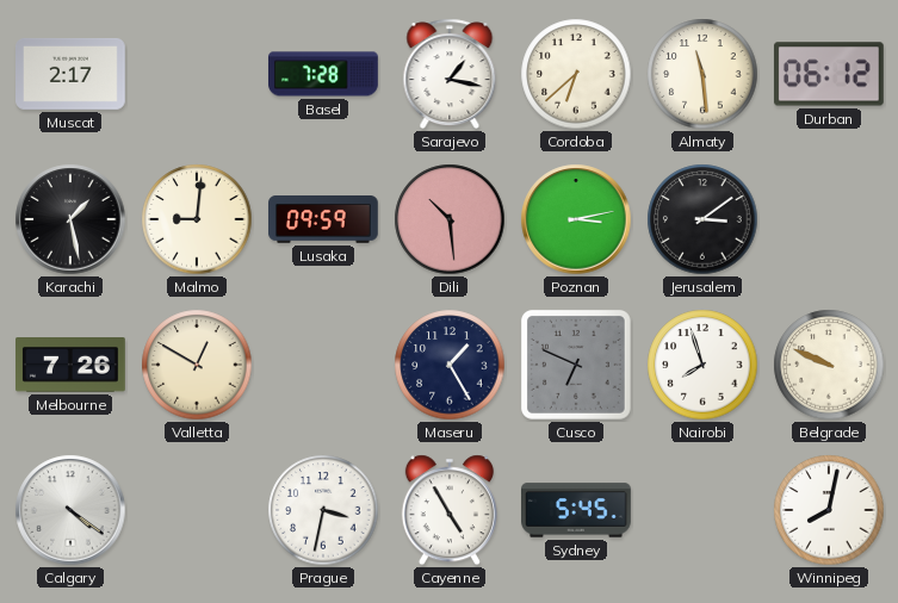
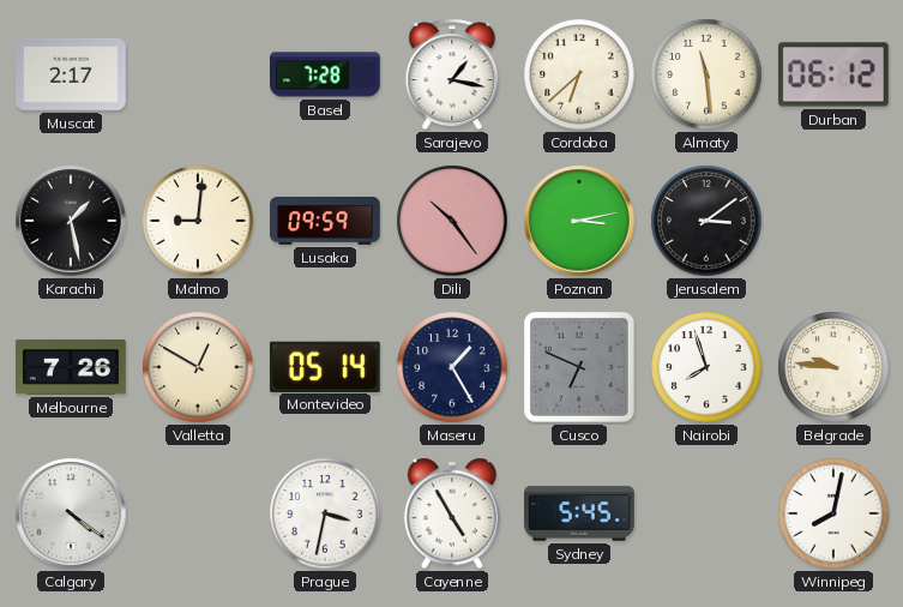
Dili: 10:29 -> 10:24
Montevideo: none -> 05:14
Belgrade: 9:49 -> 9:46
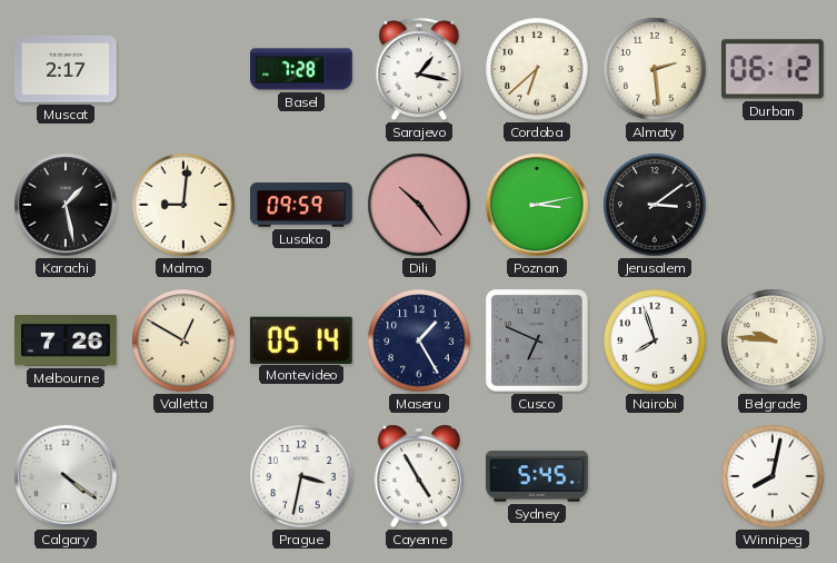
Almaty: 11:29 -> 2:29
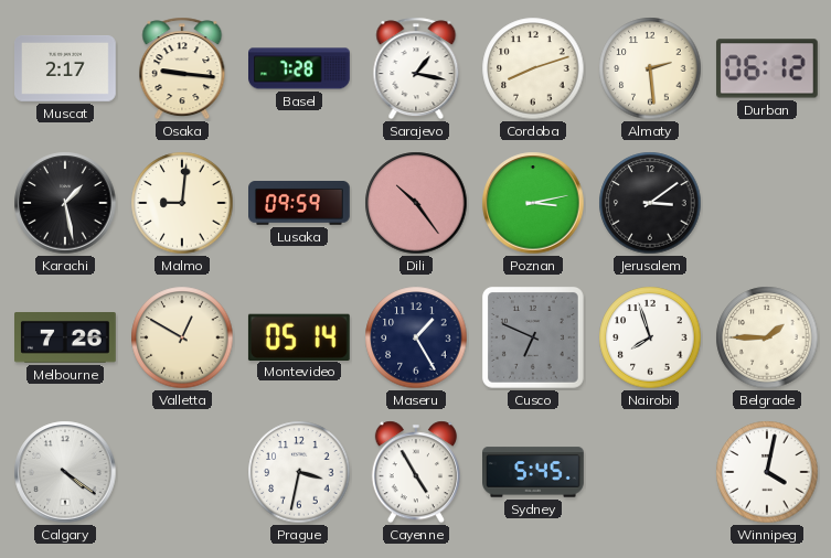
Osaka: none -> 9:16
Cordoba: 6:38 -> 8:12
Belgrade: 9:46 -> 1:45
Winnipeg: 8:02 -> 4:02
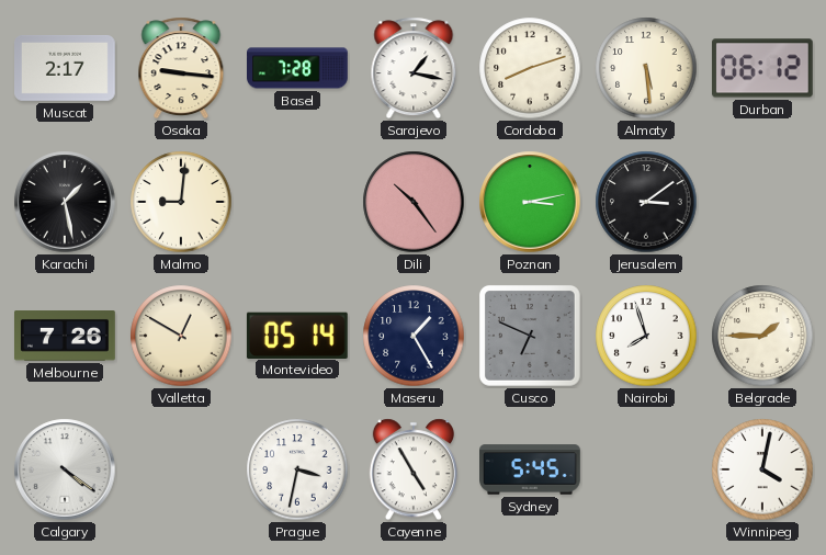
Almaty: 2:29 -> 5:29
Lusaka: 09:59 -> none
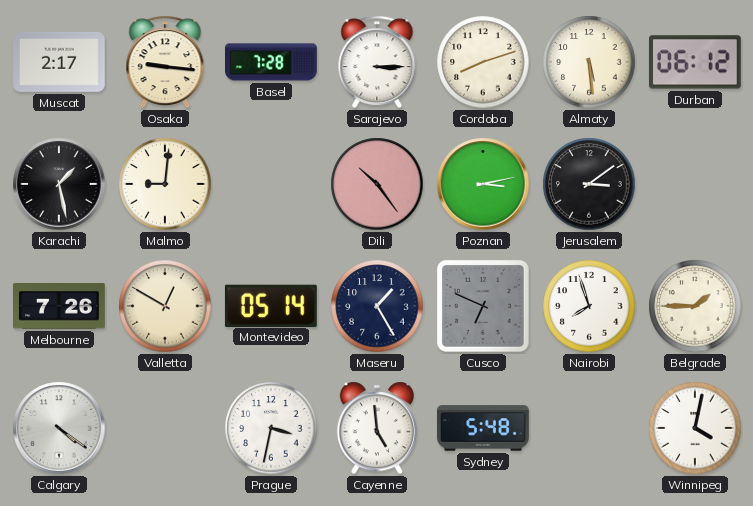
Sarajevo: 1:17 -> 3:15
Cayenne: 4:55 -> 4:59
Sydney: 5:45 -> 5:48
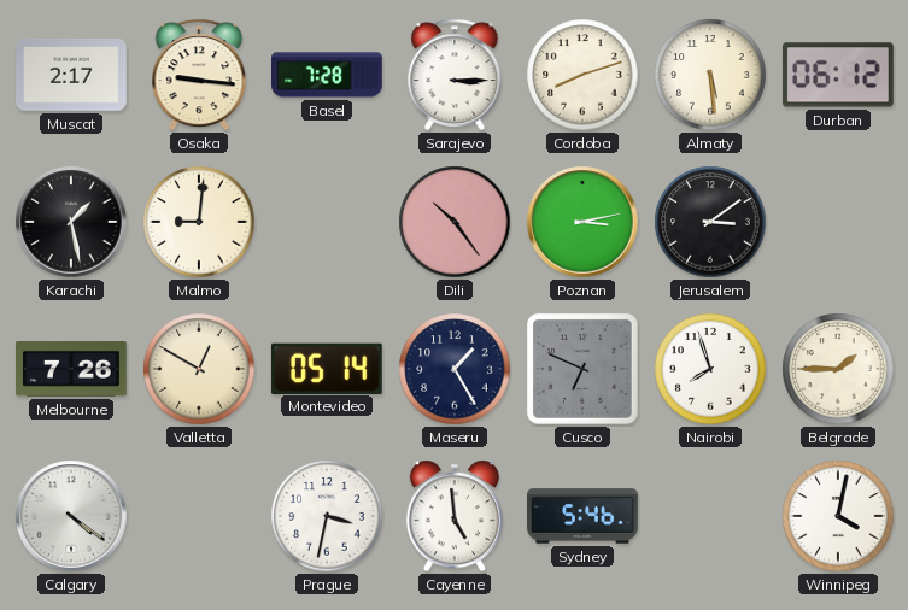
Sydney: 5:48 -> 5:46
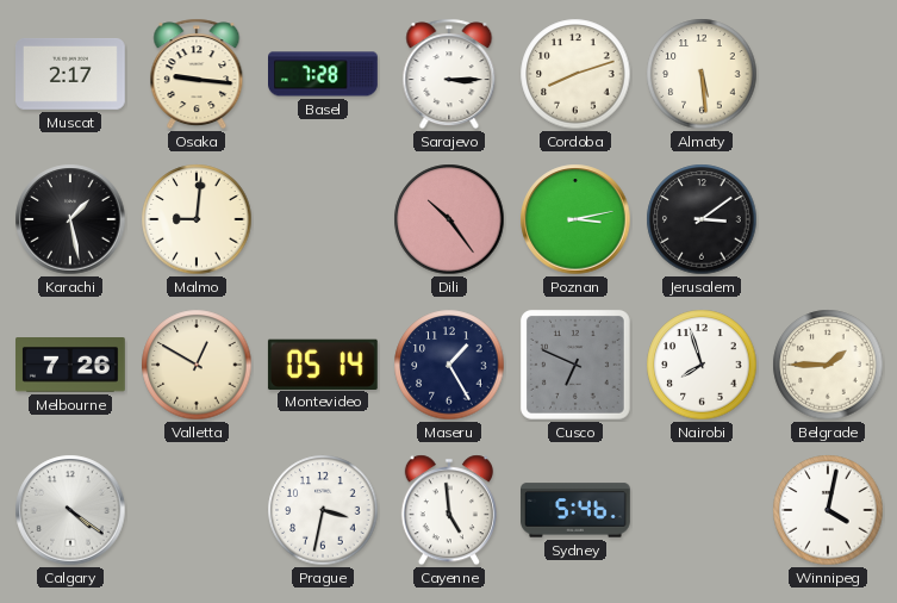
Durban: 06:12 -> none
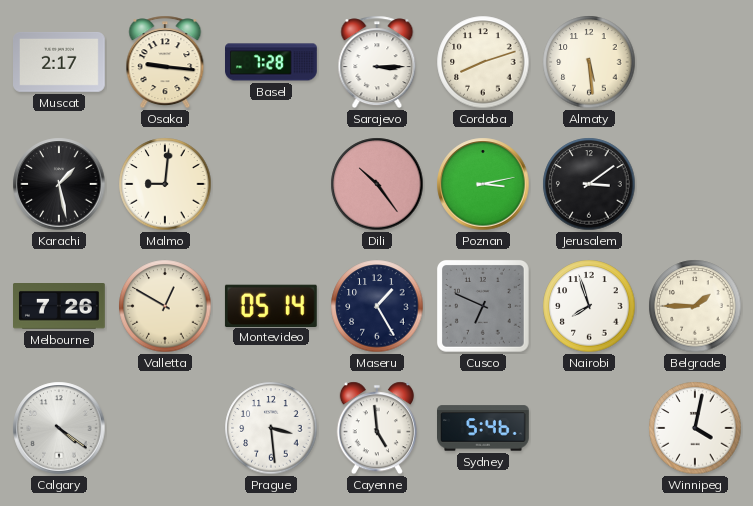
Prague: 3:32 -> 3:29
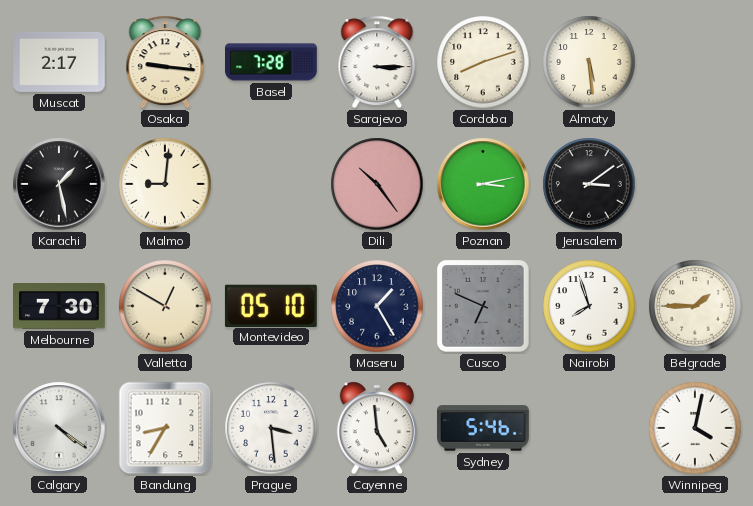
Melbourne: 7:26 -> 7:30
Montevideo: 05:14 -> 05:10
Bandung: none -> 8:35
